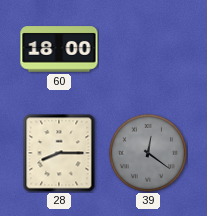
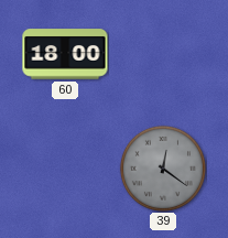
28: 8:15 -> none
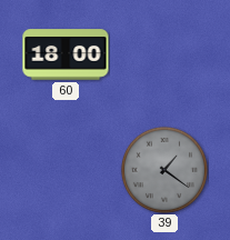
39: 12:21 -> 1:21
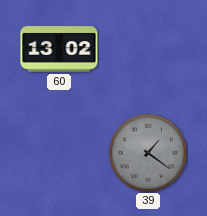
60: 18:00 -> 13:02
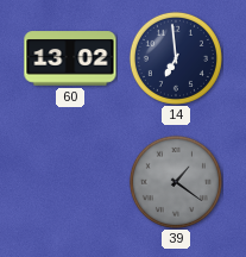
14: none -> 6:59
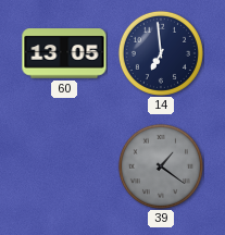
60: 13:02 -> 13:05
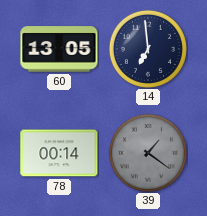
78: none -> 00:14
